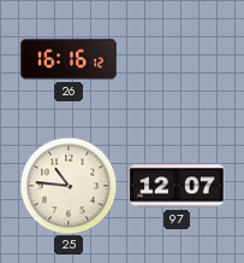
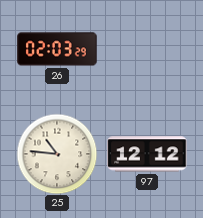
26: 16:16 -> 02:03
97: 12:07 -> 12:12
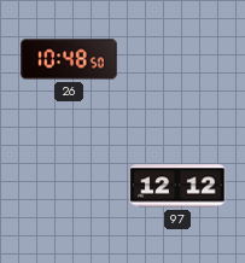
26: 02:03 -> 10:48
25: 10:46 -> none
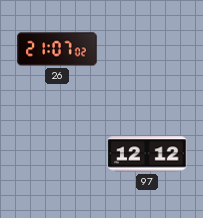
26: 10:48 -> 21:07
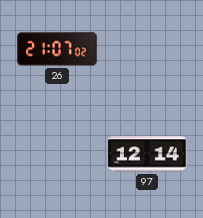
97: 12:12 -> 12:14
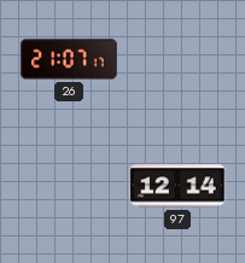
26: 21:07:02 -> 21:07:17
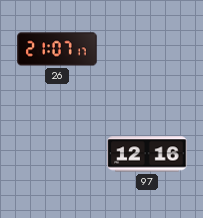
97: 12:14 -> 12:16
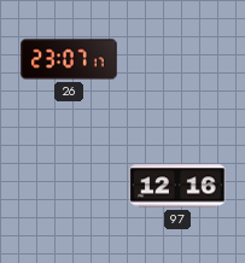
26: 21:07 -> 23:07
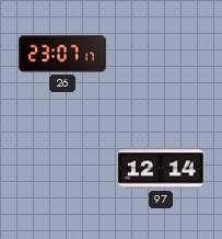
97: 12:16 -> 12:14
